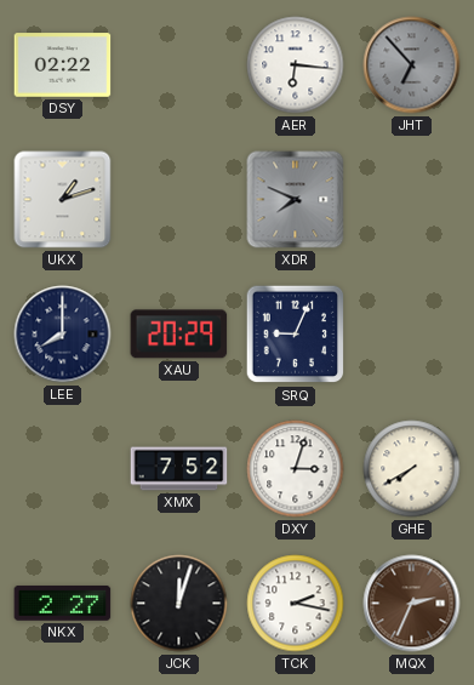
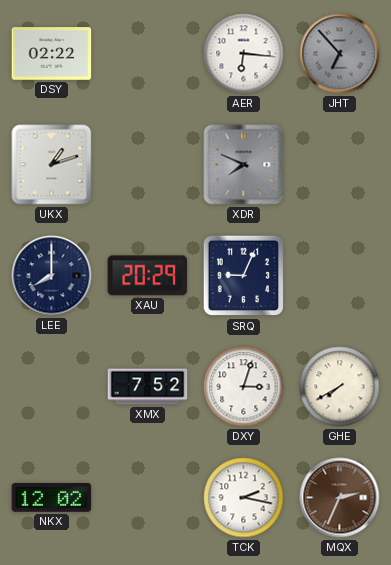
NKX: 2:27 -> 12:02
JCK: 12:03 -> none
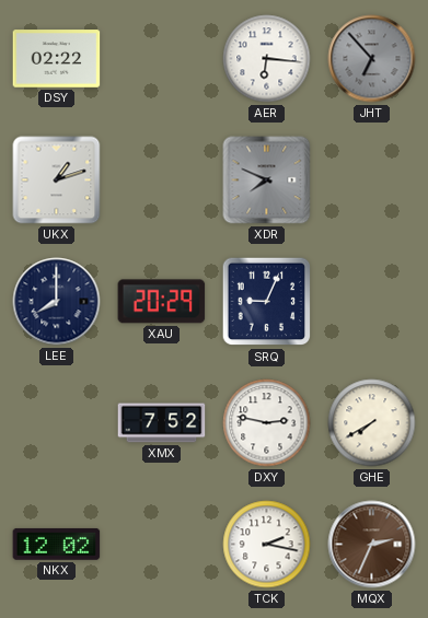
DXY: 3:03 -> 2:47
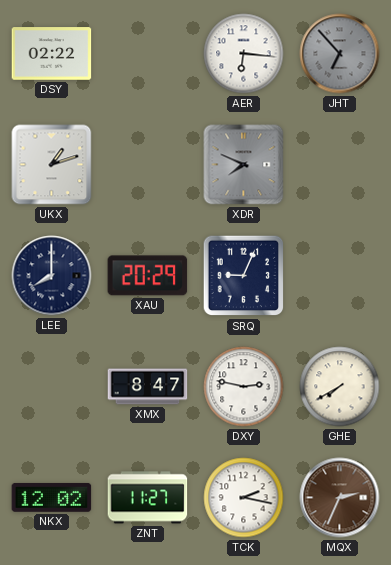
XMX: 7:52 -> 8:47
ZNT: none -> 11:27
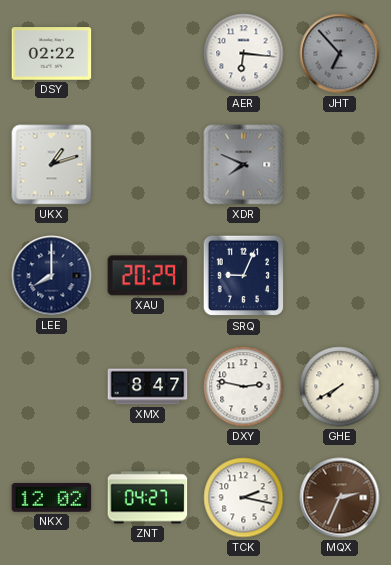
ZNT: 11:27 -> 04:27
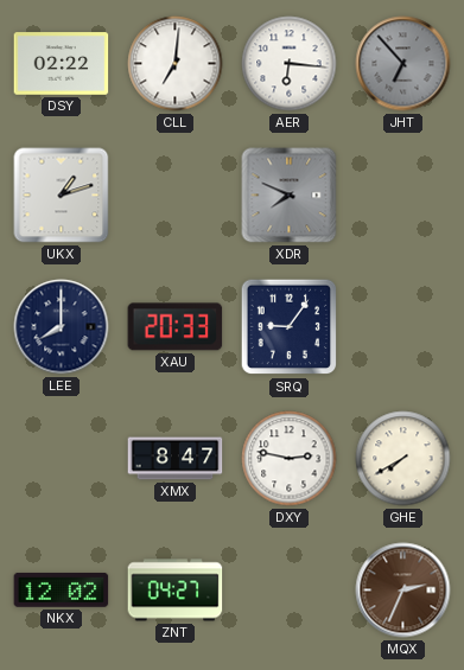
CLL: none -> 7:01
XAU: 20:29 -> 20:33
SRQ: 9:04 -> 9:06
TCK: 2:17 -> none
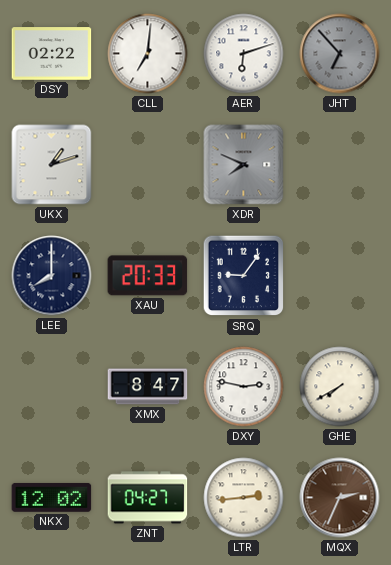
AER: 6:16 -> 6:12
LTR: none -> 2:44
